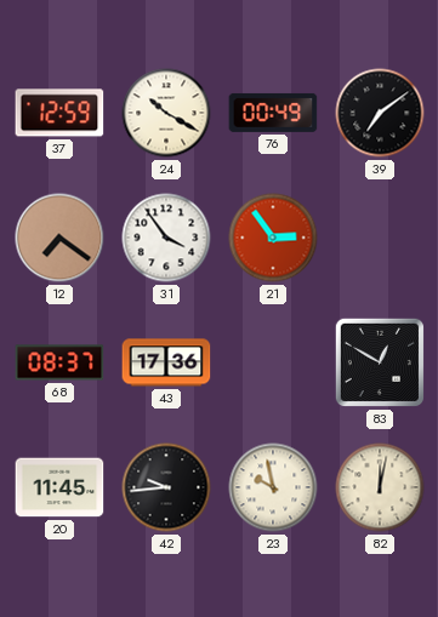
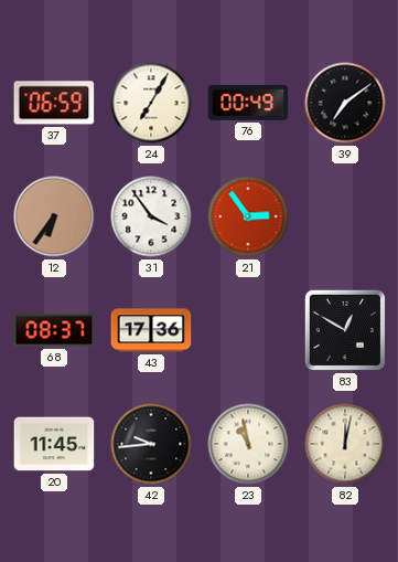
37: 12:59 -> 06:59
24: 10:20 -> 7:05
12: 7:21 -> 6:36
23: 9:58 -> 10:58
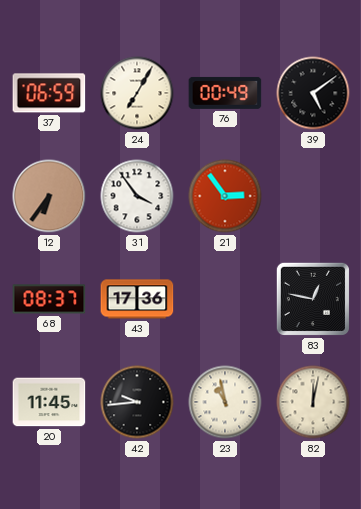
39: 7:09 -> 5:09
83: 12:50 -> 12:47
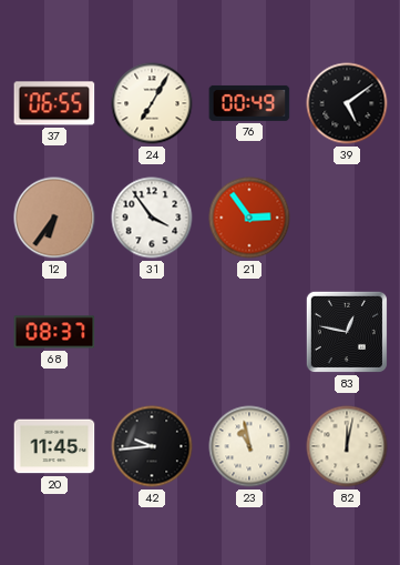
37: 06:59 -> 06:55
43: 17:36 -> none
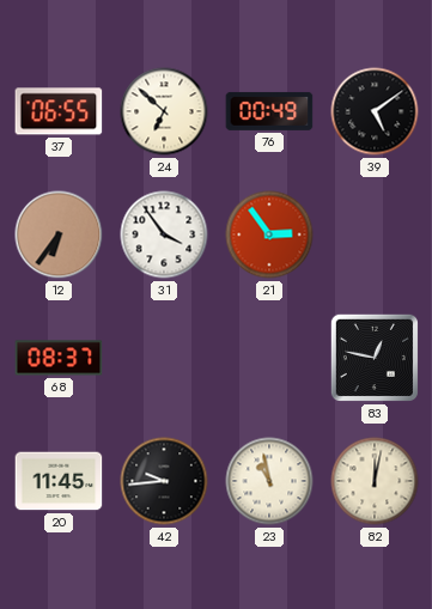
24: 7:05 -> 6:52
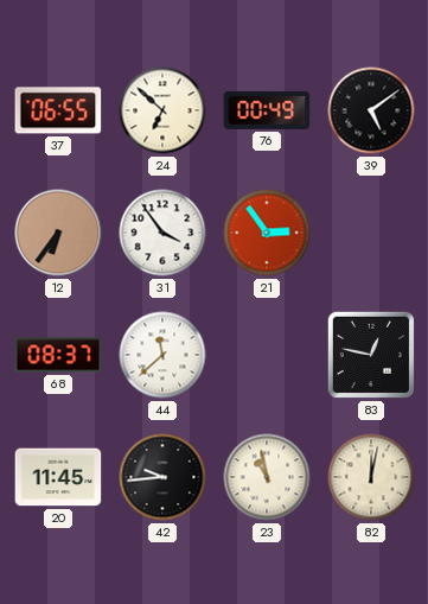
44: none -> 11:38
